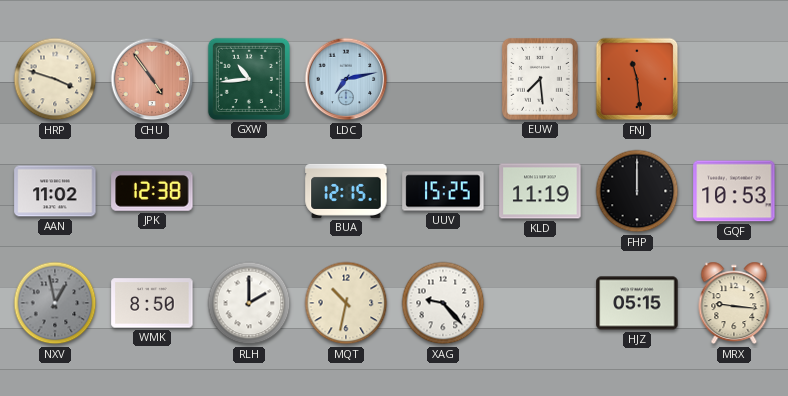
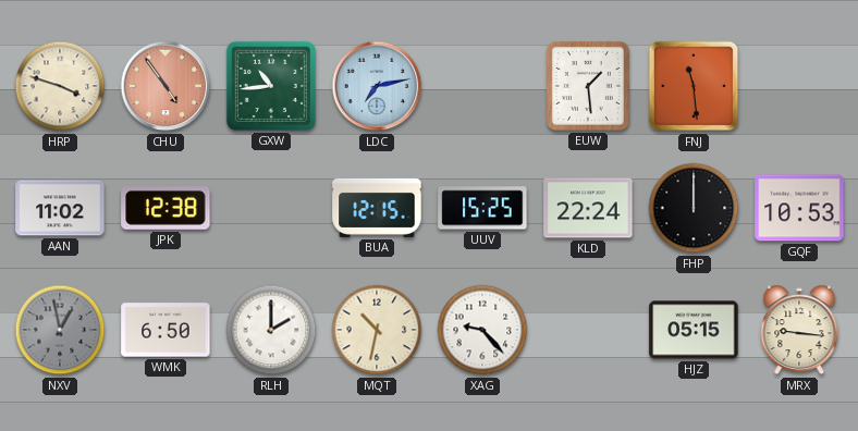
EUW: 7:29 -> 1:29
KLD: 11:19 -> 22:24
WMK: 8:50 -> 6:50
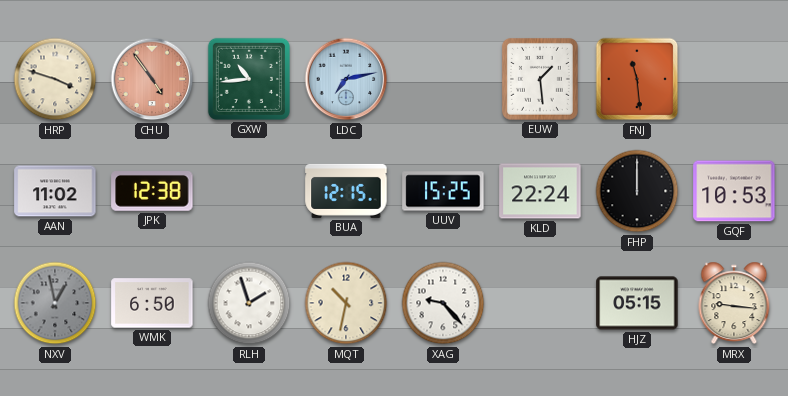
RLH: 2:00 -> 1:57
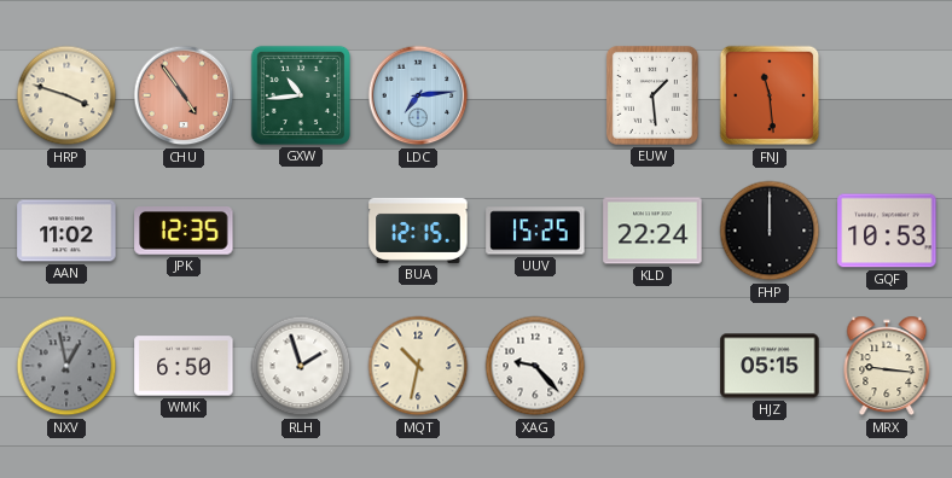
LDC: 7:13 -> 7:14
JPK: 12:38 -> 12:35
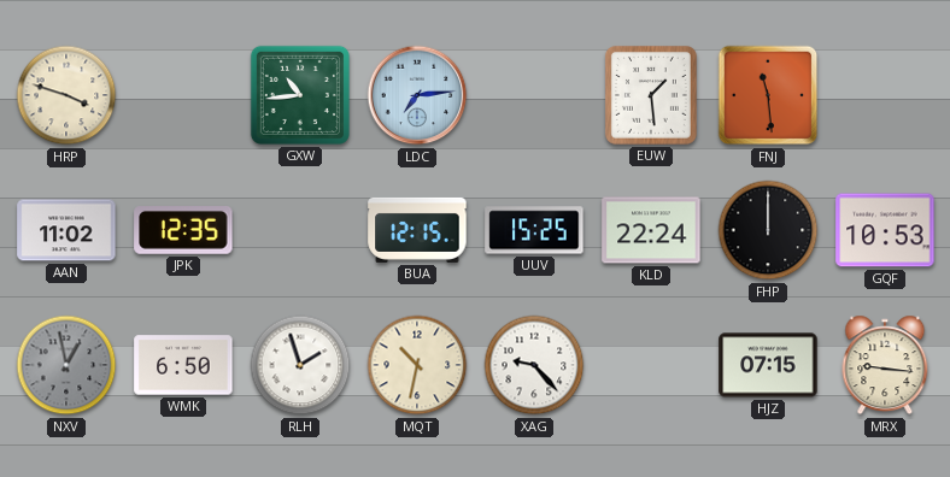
CHU: 4:54 -> none
HJZ: 05:15 -> 07:15
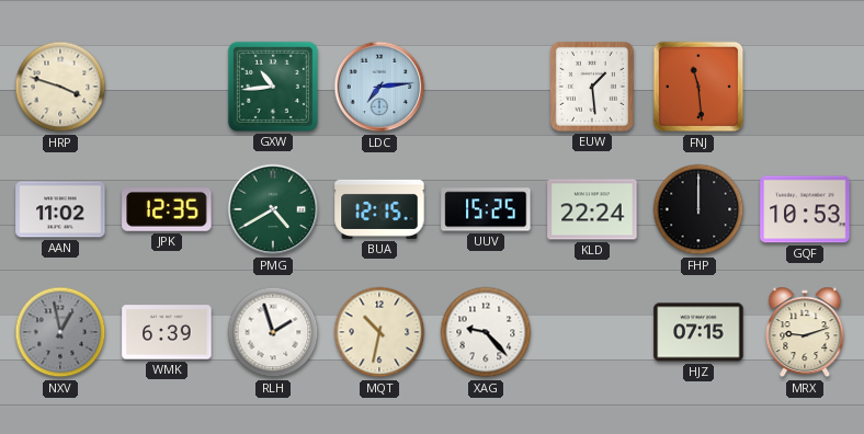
PMG: none -> 4:40
WMK: 6:50 -> 6:39
MRX: 9:16 -> 9:12
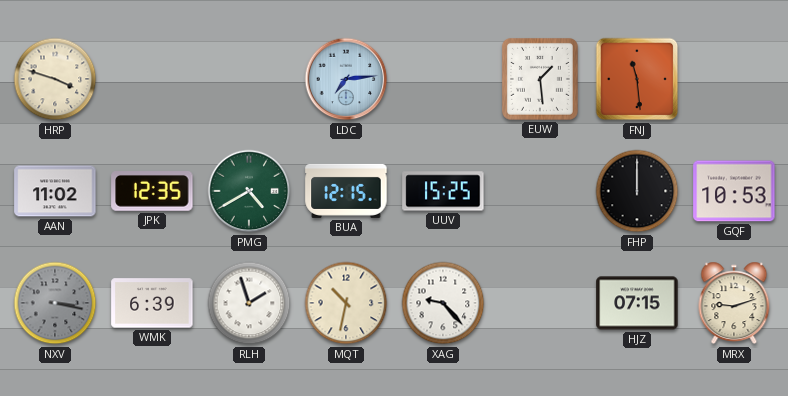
GXW: 10:44 -> none
KLD: 22:24 -> none
NXV: 12:58 -> 3:17
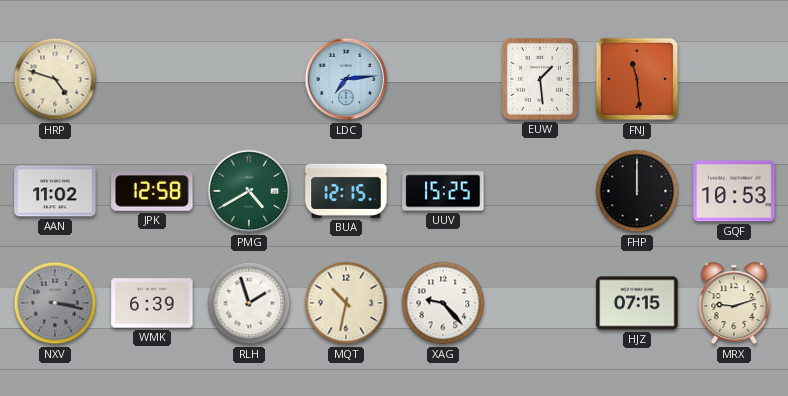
HRP: 3:48 -> 4:48
JPK: 12:35 -> 12:58
